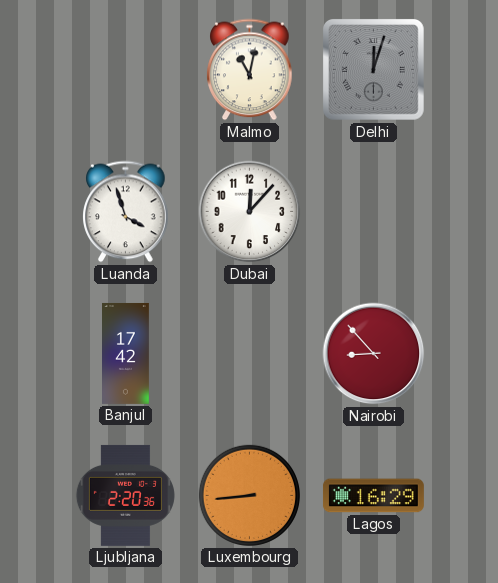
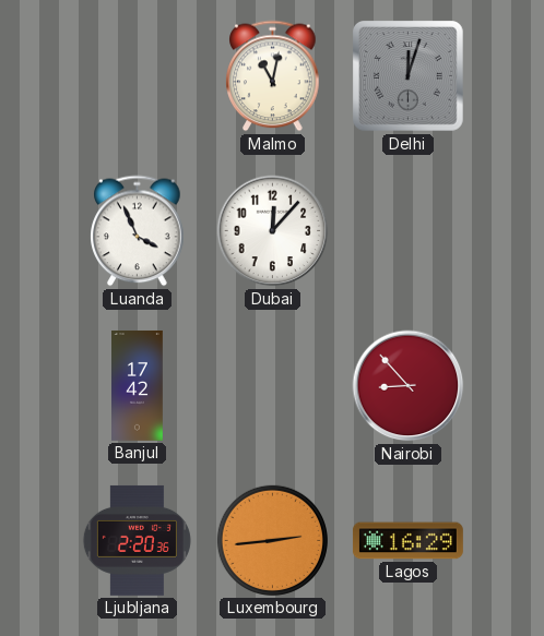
Luanda: 3:57 -> 3:56
Luxembourg: 8:44 -> 2:44
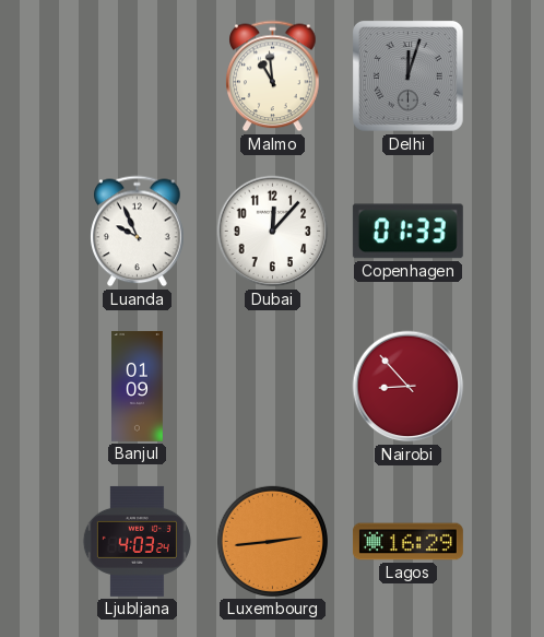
Malmo: 11:02 -> 10:59
Luanda: 3:56 -> 9:56
Copenhagen: none -> 01:33
Banjul: 17:42 -> 01:09
Ljubljana: 2:20 -> 4:03
